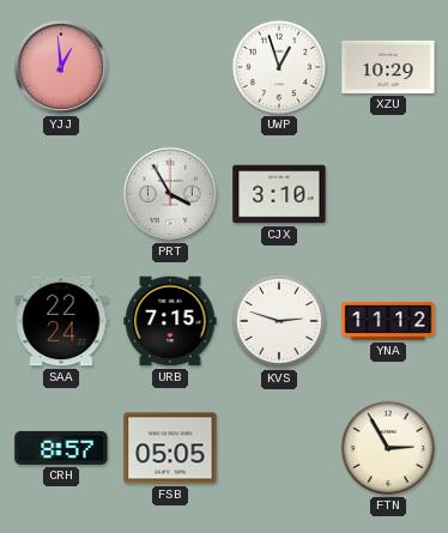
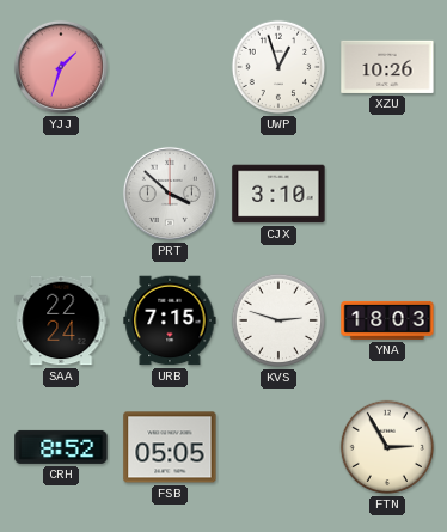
YJJ: 12:59 -> 1:33
XZU: 10:29 -> 10:26
PRT: 3:55 -> 3:52
YNA: 11:12 -> 18:03
CRH: 8:57 -> 8:52
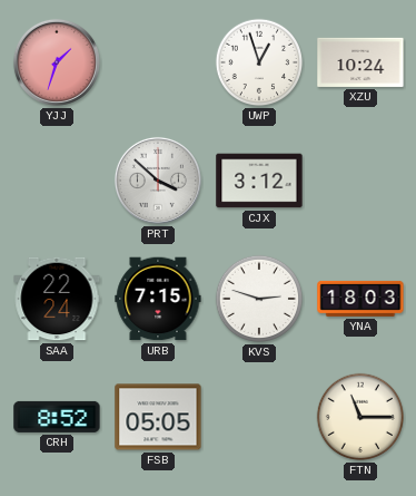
XZU: 10:26 -> 10:24
CJX: 3:10 -> 3:12
FTN: 2:55 -> 11:15
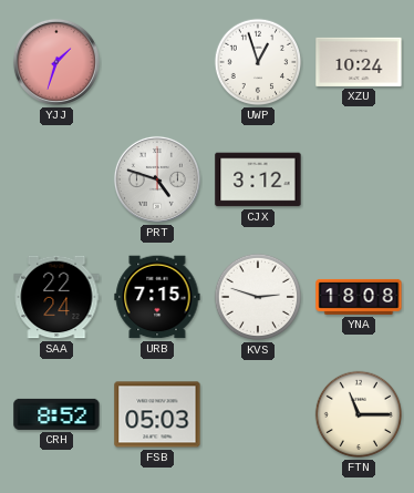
PRT: 3:52 -> 4:48
YNA: 18:03 -> 18:08
FSB: 05:05 -> 05:03
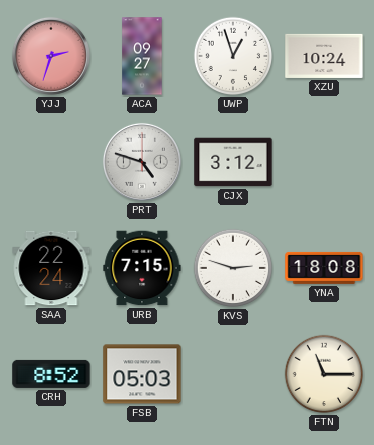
YJJ: 1:33 -> 2:33
ACA: none -> 09:27
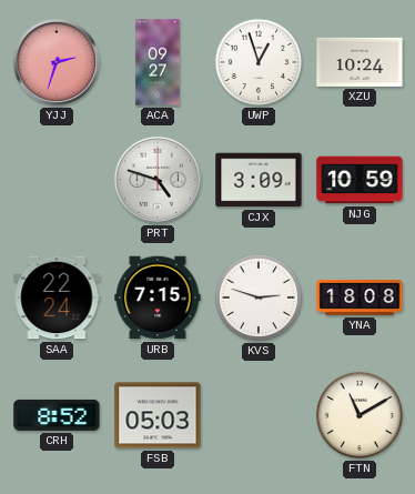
CJX: 3:12 -> 3:09
NJG: none -> 10:59
FTN: 11:15 -> 11:10
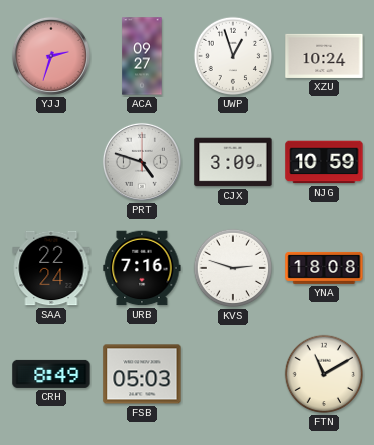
URB: 7:15 -> 7:16
CRH: 8:52 -> 8:49
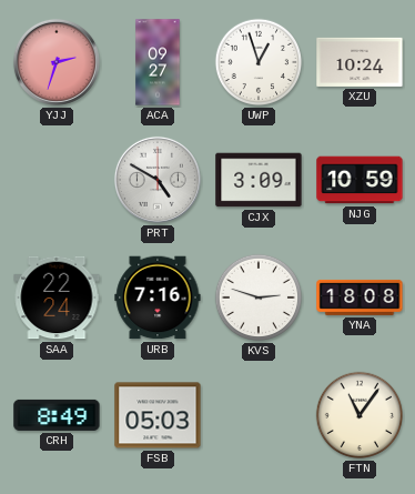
PRT: 4:48 -> 4:50
FTN: 11:10 -> 11:06
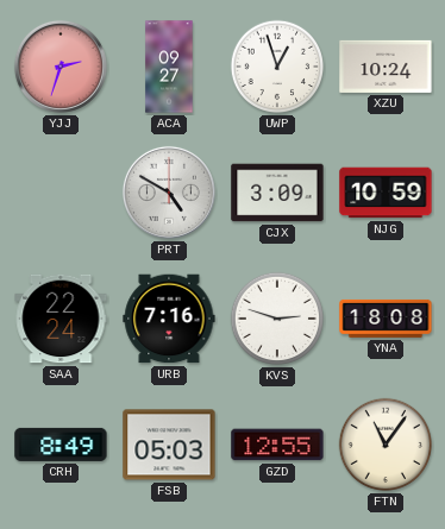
GZD: none -> 12:55
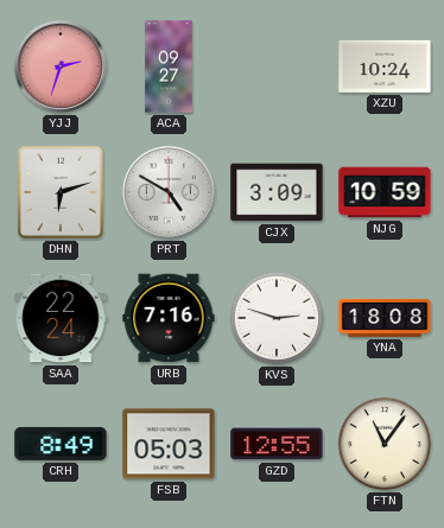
UWP: 12:57 -> none
DHN: none -> 6:12
